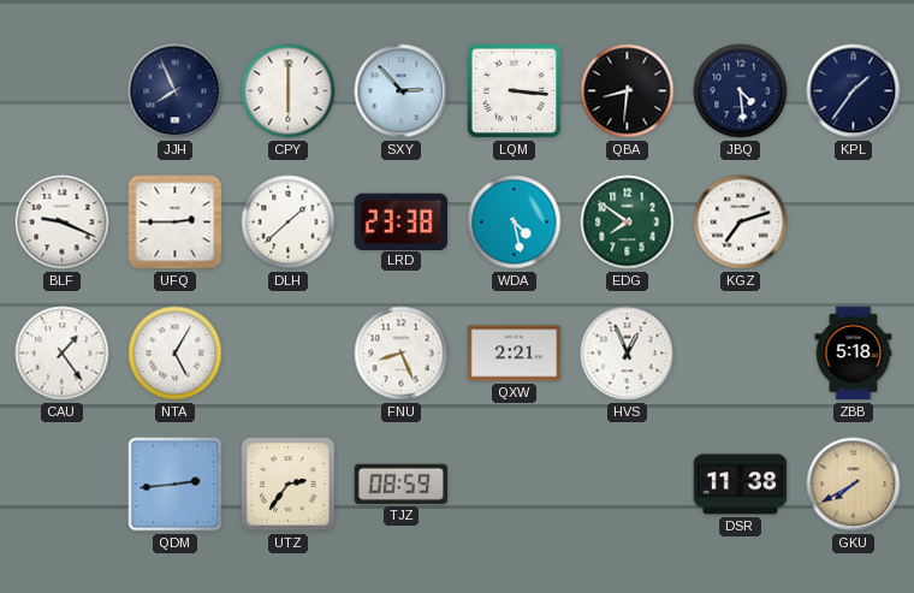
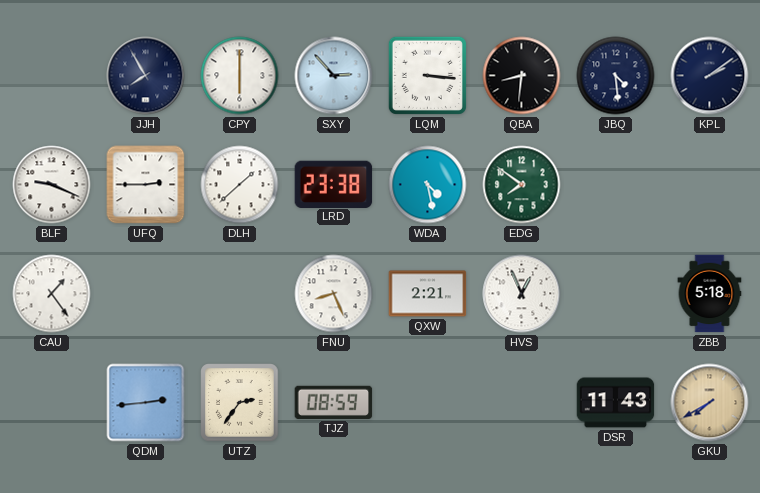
JJH: 7:56 -> 7:55
KPL: 1:36 -> 2:09
KGZ: 7:12 -> none
NTA: 5:05 -> none
DSR: 11:38 -> 11:43
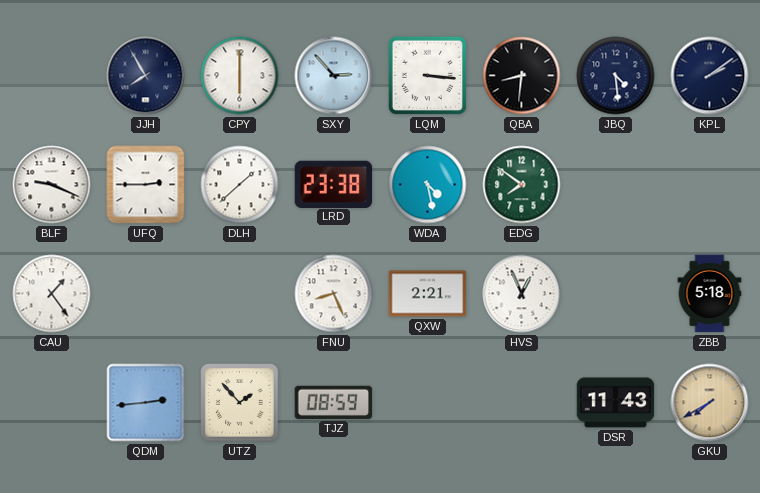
UTZ: 2:36 -> 1:53
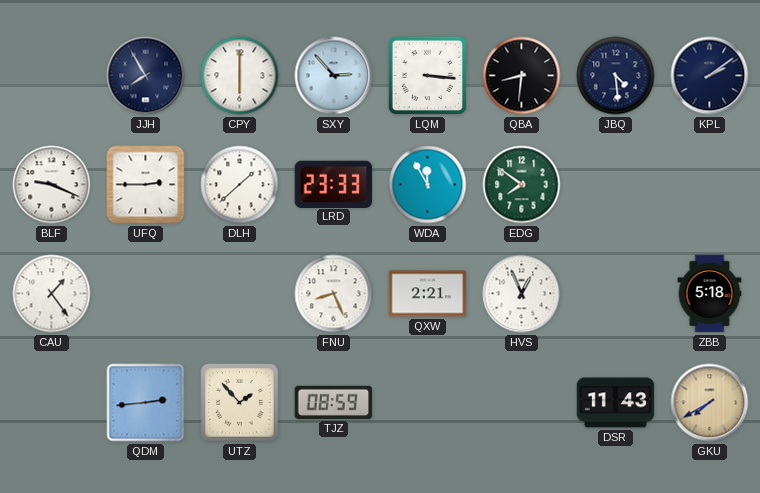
LRD: 23:38 -> 23:33
WDA: 4:28 -> 11:55
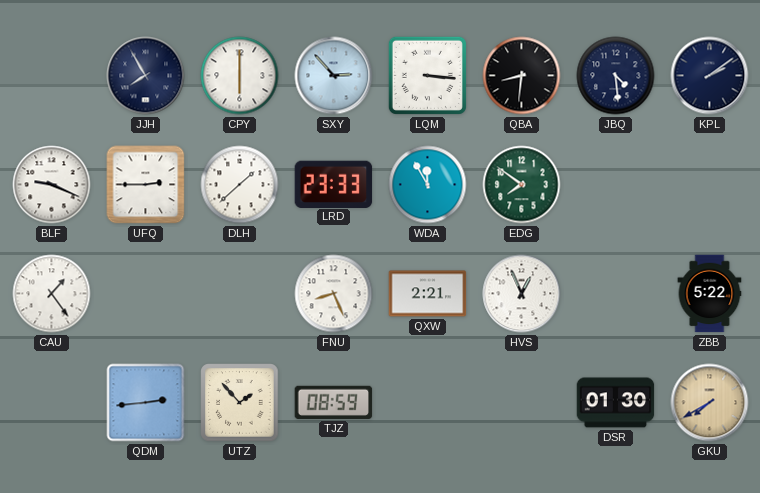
ZBB: 5:18 -> 5:22
DSR: 11:43 -> 01:30
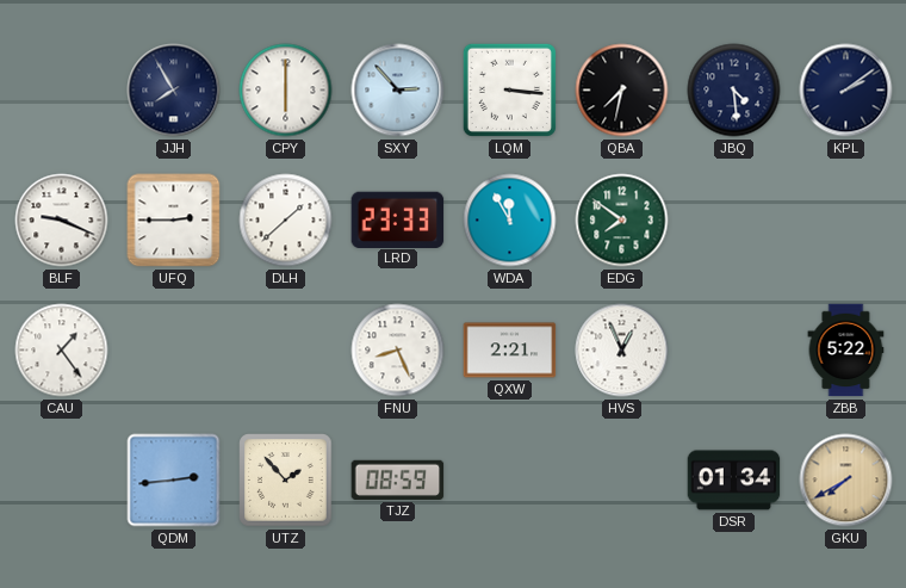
QBA: 8:31 -> 7:32
DSR: 01:30 -> 01:34
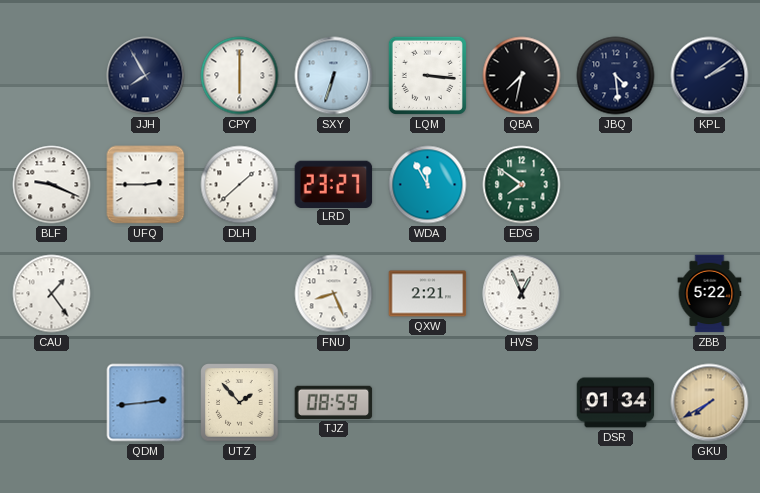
SXY: 2:53 -> 6:33
LRD: 23:33 -> 23:27
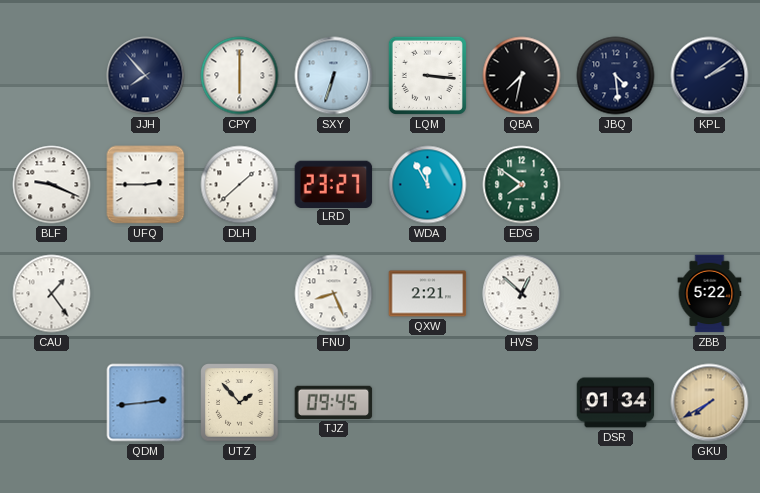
JJH: 7:55 -> 7:53
HVS: 12:56 -> 12:52
TJZ: 08:59 -> 09:45
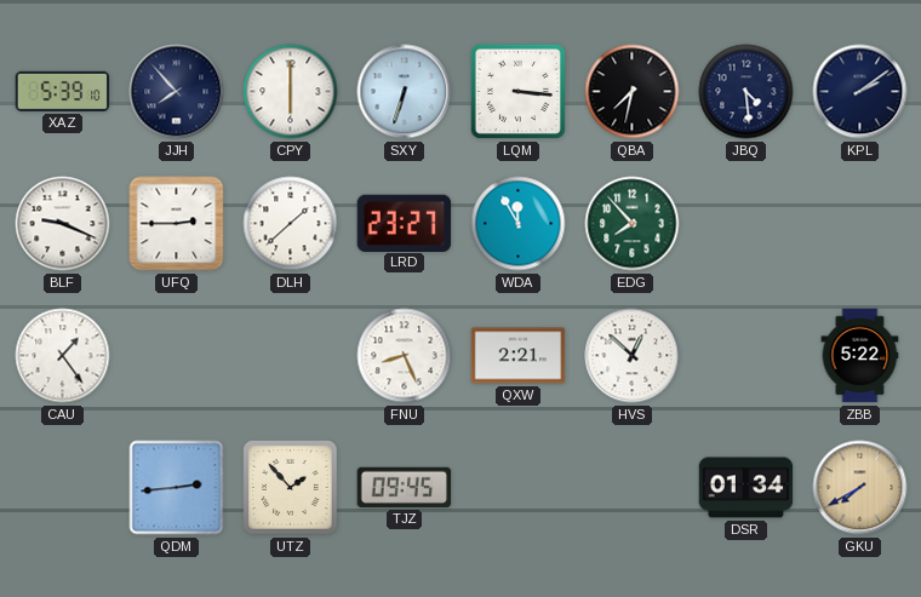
XAZ: none -> 5:39
EDG: 7:51 -> 7:53
